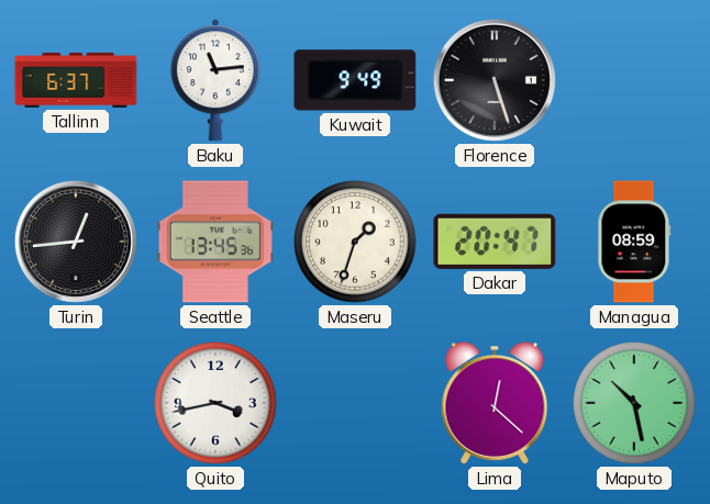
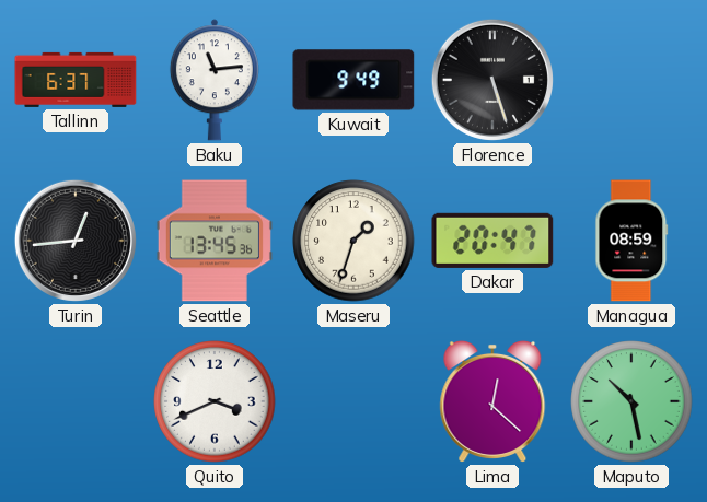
Quito: 3:43 -> 3:41
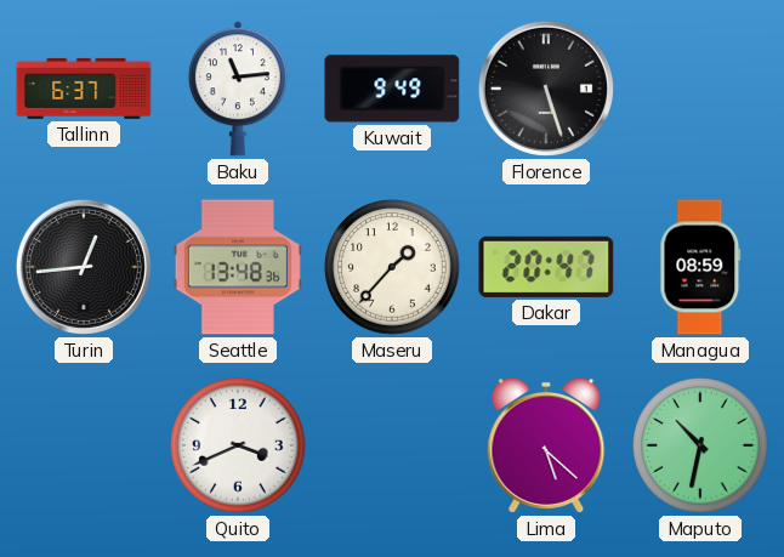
Seattle: 13:45 -> 13:48
Maseru: 1:33 -> 1:37
Lima: 12:22 -> 5:22
Maputo: 10:28 -> 10:32
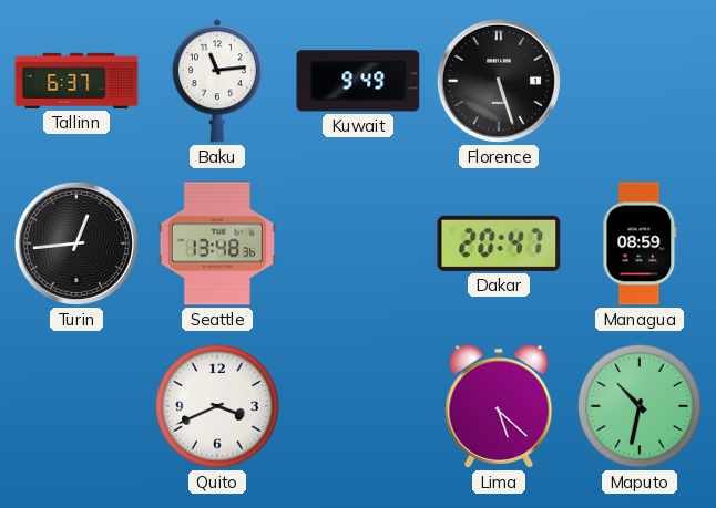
Maseru: 1:37 -> none
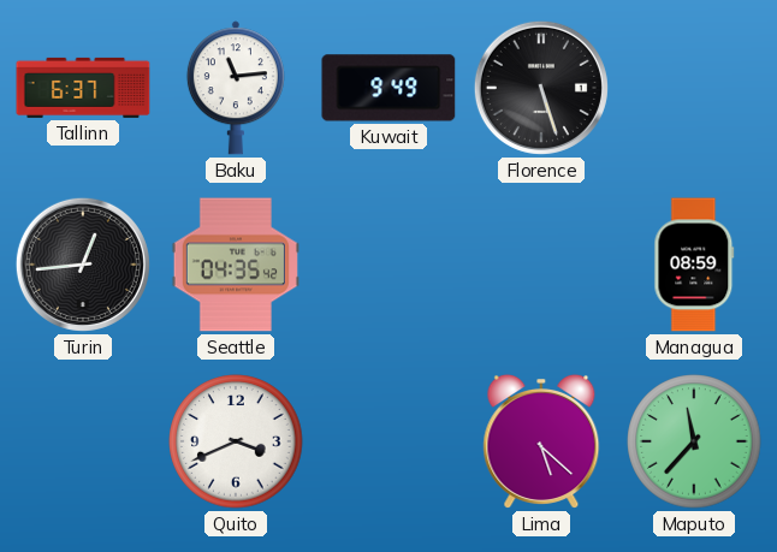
Seattle: 13:48 -> 04:35
Dakar: 20:47 -> none
Maputo: 10:32 -> 11:37
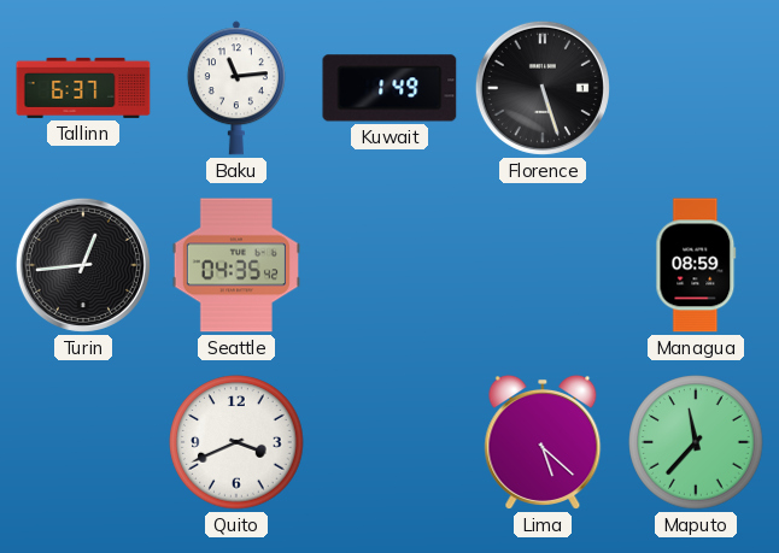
Kuwait: 9:49 -> 1:49
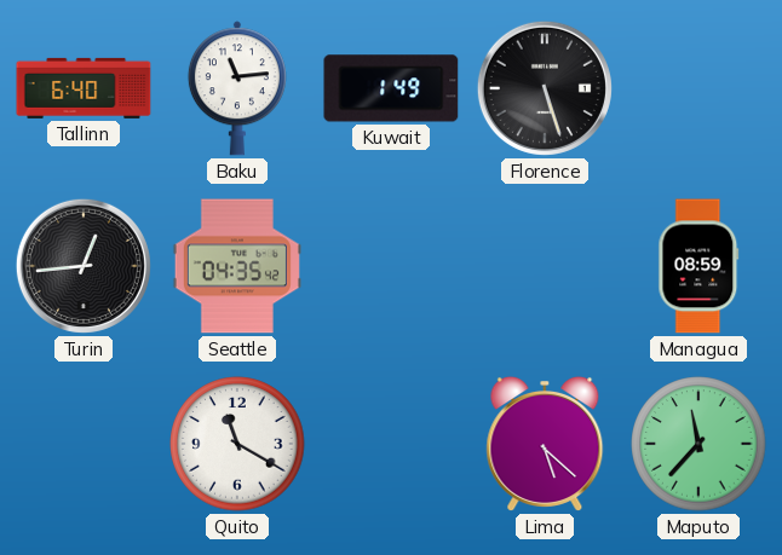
Tallinn: 6:37 -> 6:40
Quito: 3:41 -> 11:20
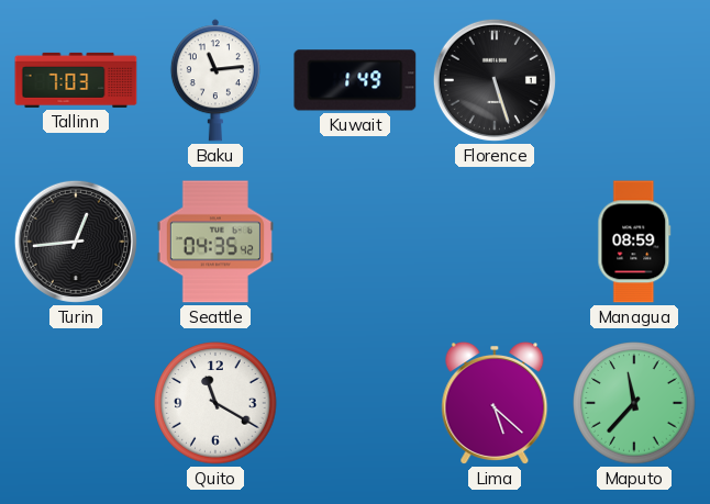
Tallinn: 6:40 -> 7:03
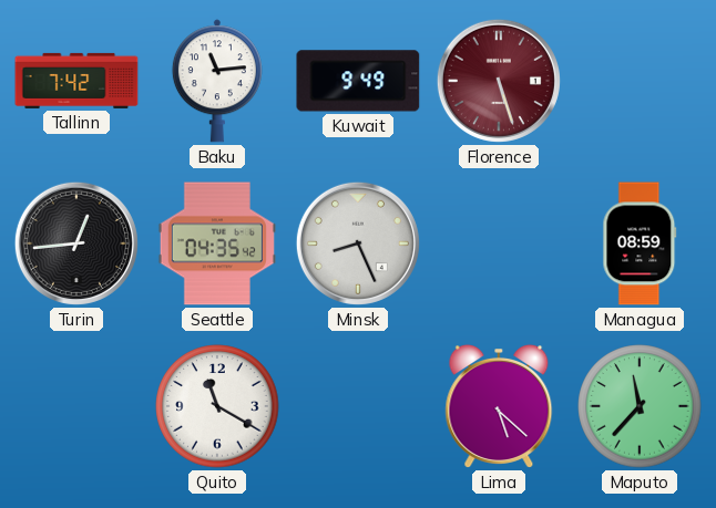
Tallinn: 7:03 -> 7:42
Kuwait: 1:49 -> 9:49
Florence dial: black -> burgundy
Minsk: none -> 8:26
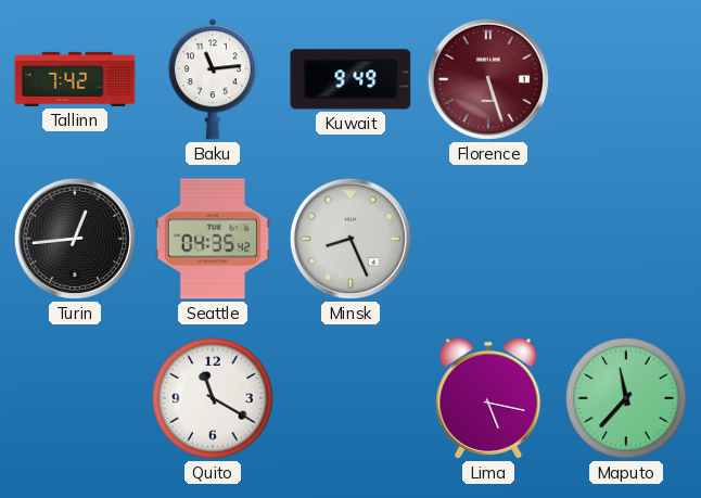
Managua: 08:59 -> none
Lima: 5:22 -> 5:17
